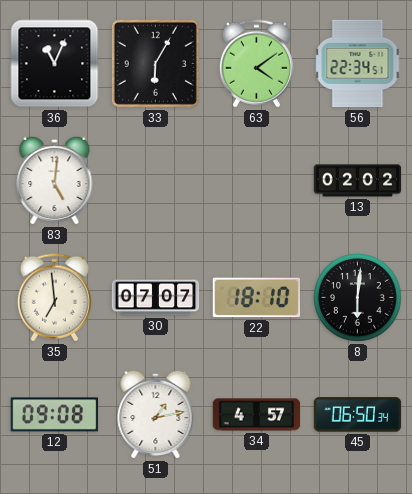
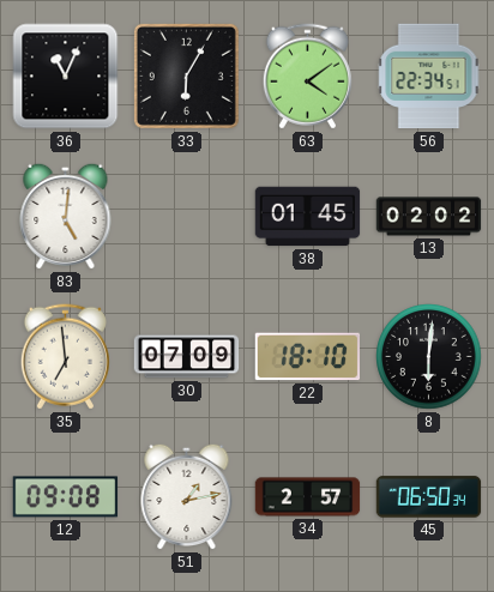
38: none -> 01:45
30: 07:07 -> 07:09
34: 4:57 -> 2:57
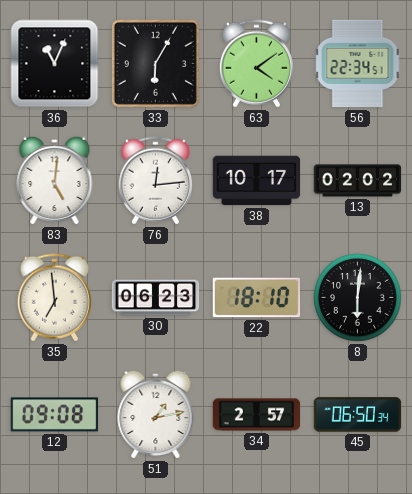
76: none -> 12:14
38: 01:45 -> 10:17
30: 07:09 -> 06:23
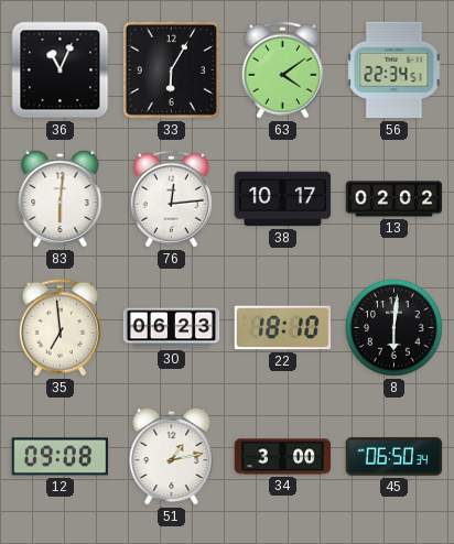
83: 5:01 -> 6:01
34: 2:57 -> 3:00
